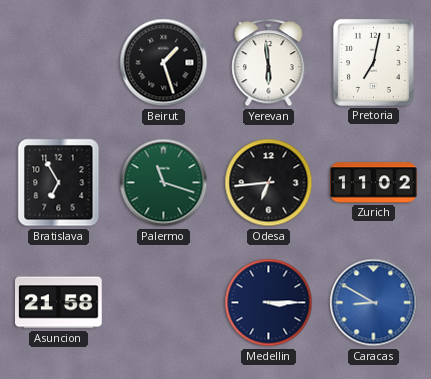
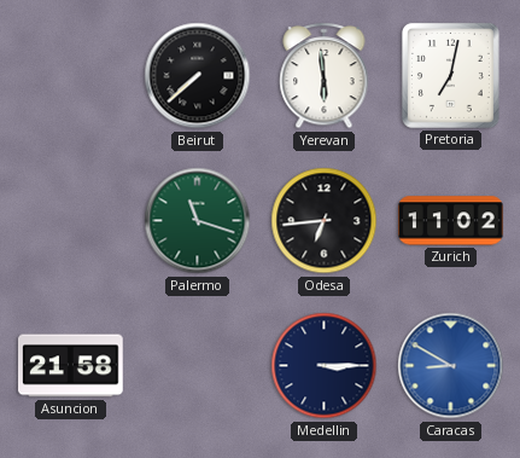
Beirut: 1:27 -> 7:38
Bratislava: 6:55 -> none
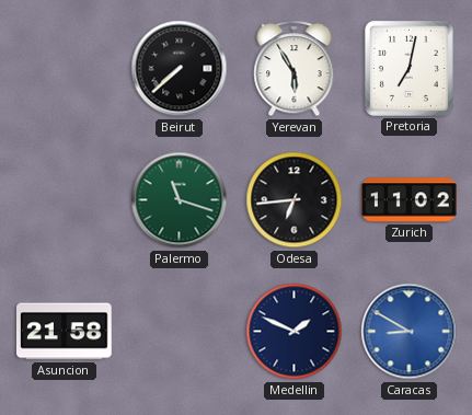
Yerevan: 5:59 -> 5:55
Medellin: 3:15 -> 1:49
